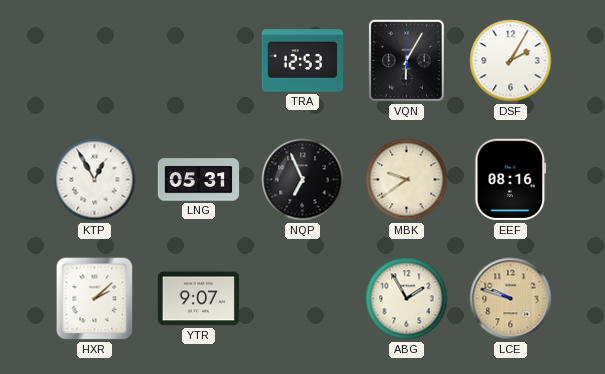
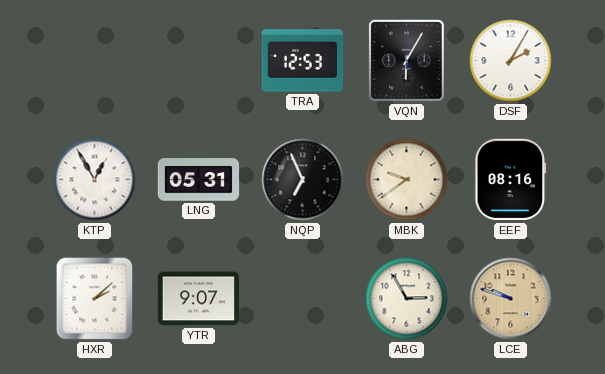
ABG: 1:55 -> 2:55
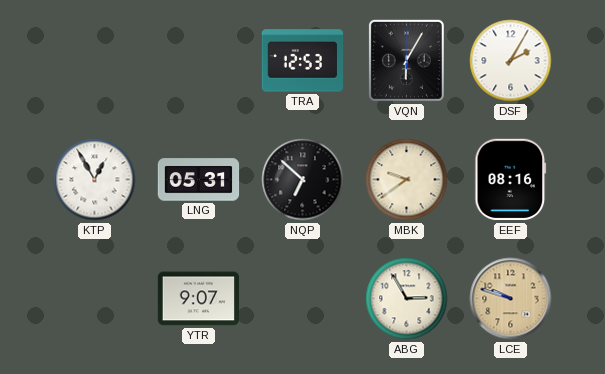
NQP: 6:56 -> 6:52
HXR: 2:08 -> none
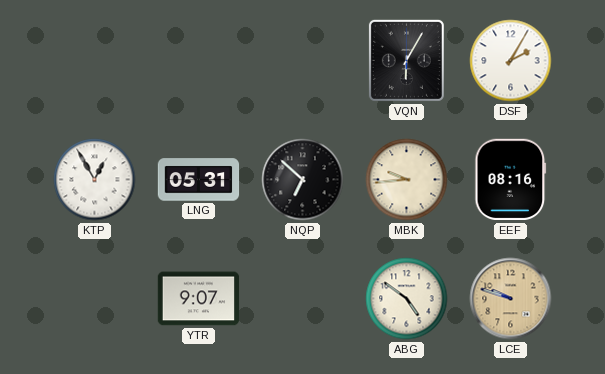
TRA: 12:53 -> none
MBK: 9:39 -> 9:44
ABG: 2:55 -> 4:51
